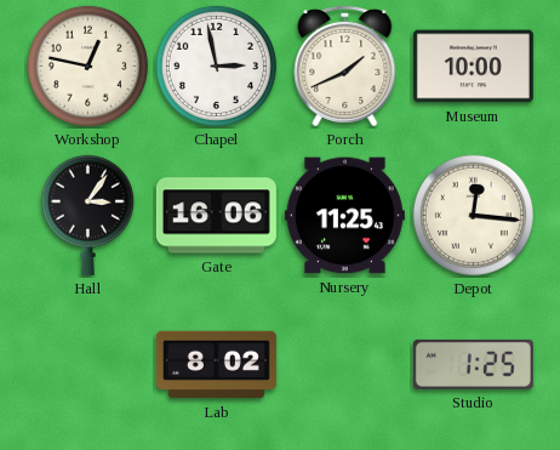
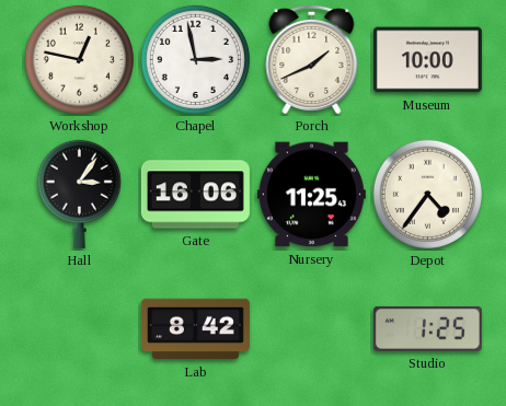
Depot: 12:16 -> 4:36
Lab: 8:02 -> 8:42
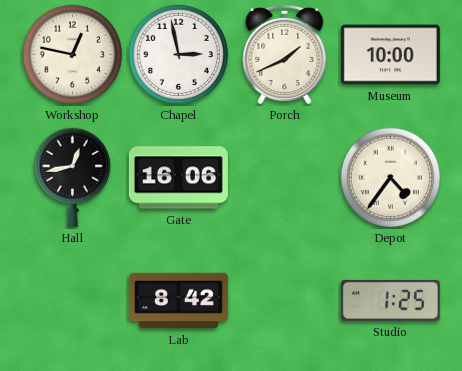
Hall: 3:06 -> 12:43
Nursery: 11:25 -> none
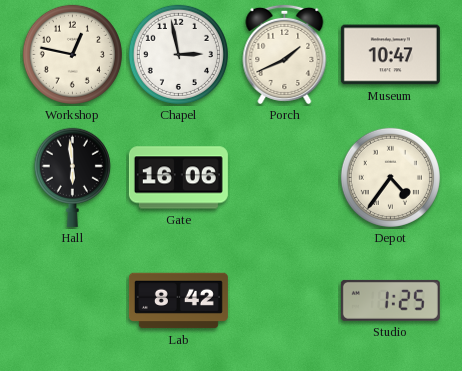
Museum: 10:00 -> 10:47
Hall: 12:43 -> 5:59
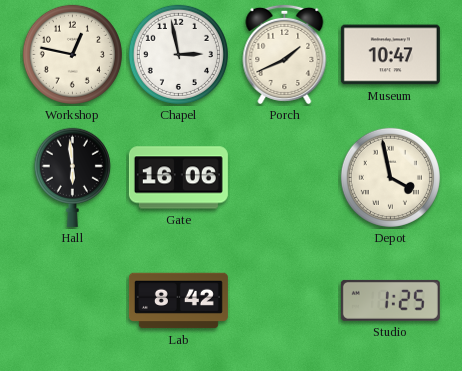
Depot: 4:36 -> 3:58
